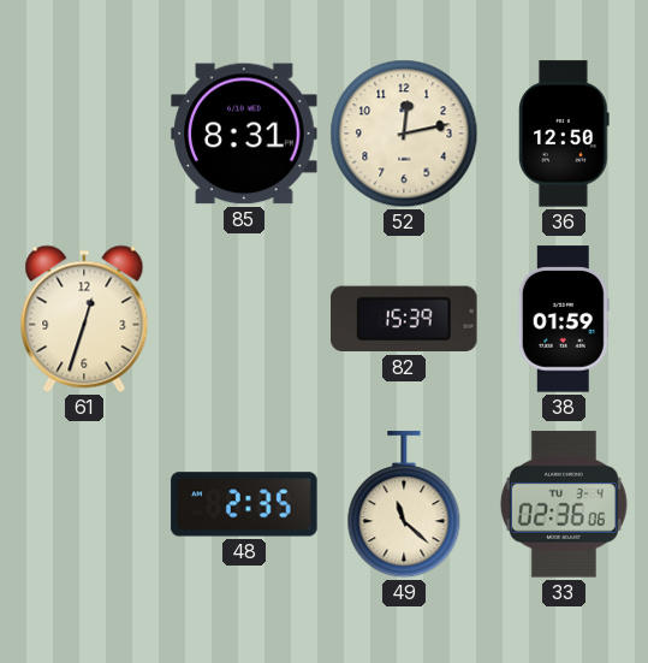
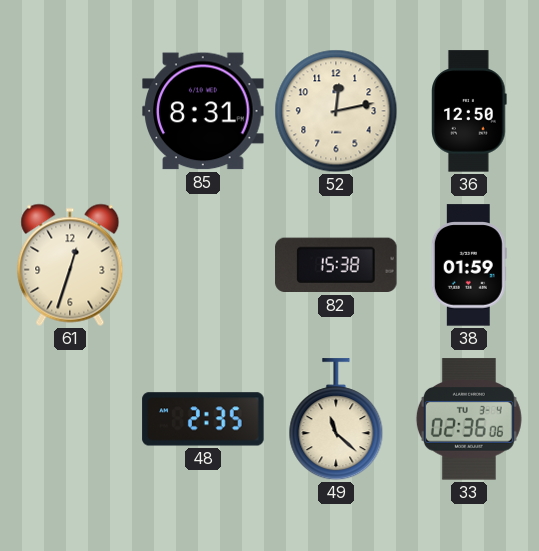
82: 15:39 -> 15:38
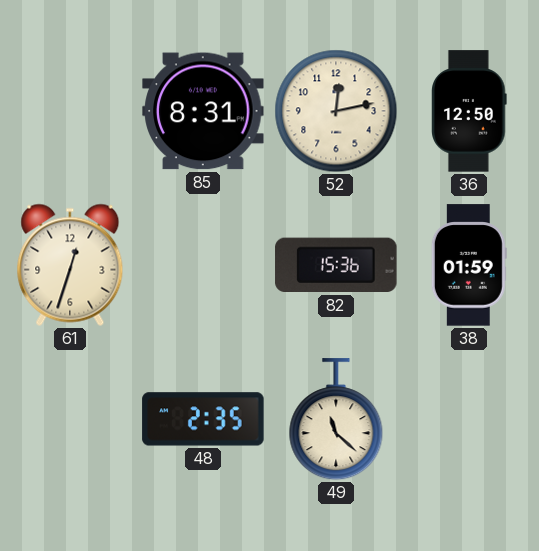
82: 15:38 -> 15:36
33: 02:36 -> none
